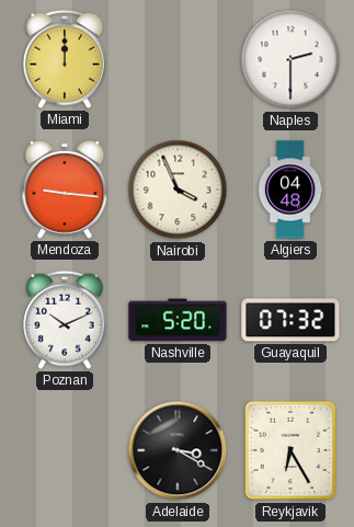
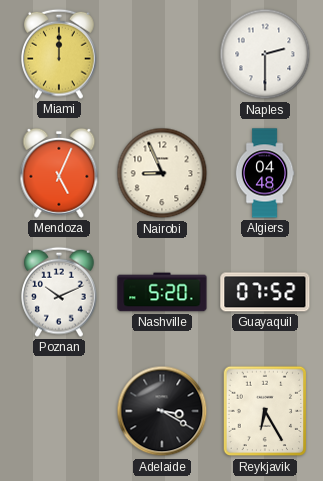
Mendoza: 9:16 -> 5:04
Nairobi: 3:56 -> 8:56
Guayaquil: 07:32 -> 07:52
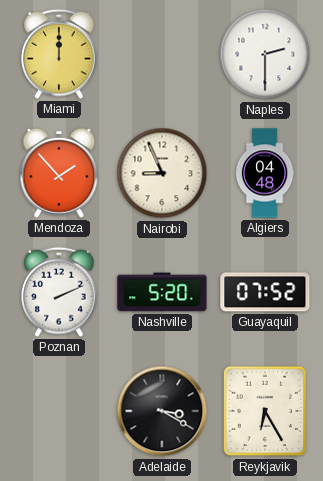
Mendoza: 5:04 -> 1:53
Poznan: 10:11 -> 2:11
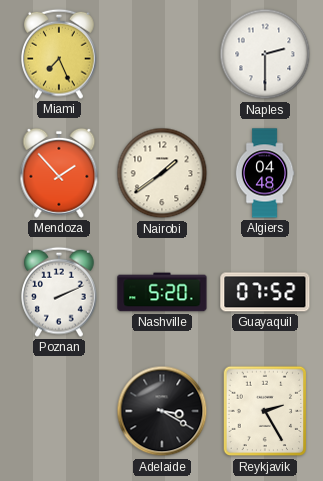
Miami: 12:00 -> 7:26
Nairobi: 8:56 -> 1:39
Reykjavik: 6:25 -> 2:25
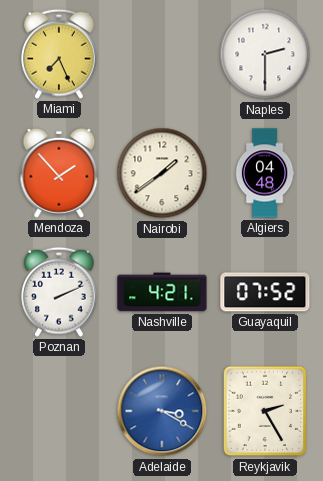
Nashville: 5:20 -> 4:21
Adelaide dial: black -> blue
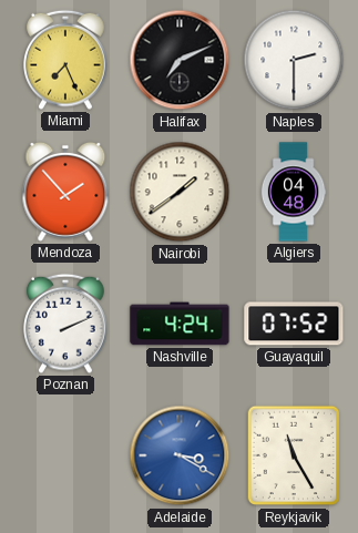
Halifax: none -> 7:11
Nashville: 4:21 -> 4:24
Reykjavik: 2:25 -> 11:25
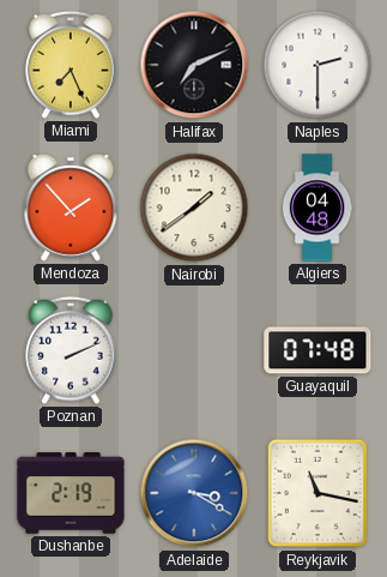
Nashville: 4:24 -> none
Guayaquil: 07:52 -> 07:48
Dushanbe: none -> 2:19
Reykjavik: 11:25 -> 11:17
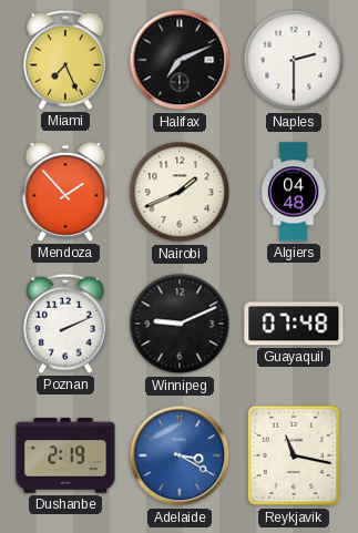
Nairobi: 1:39 -> 1:41
Winnipeg: none -> 9:11
